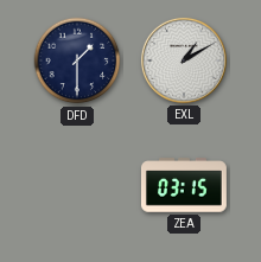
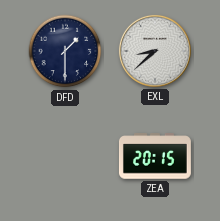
EXL: 1:10 -> 8:38
ZEA: 03:15 -> 20:15
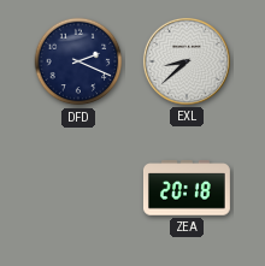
DFD: 1:30 -> 2:19
ZEA: 20:15 -> 20:18
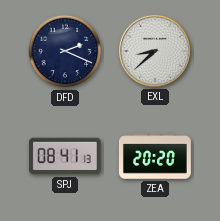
SPJ: none -> 08:41
ZEA: 20:18 -> 20:20
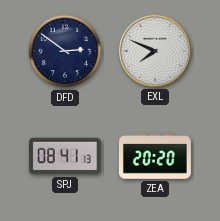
DFD: 2:19 -> 2:51
EXL: 8:38 -> 7:49
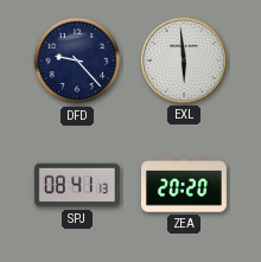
DFD: 2:51 -> 9:23
EXL: 7:49 -> 5:59
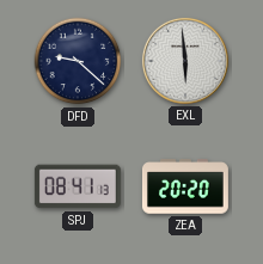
DFD: 9:23 -> 9:22
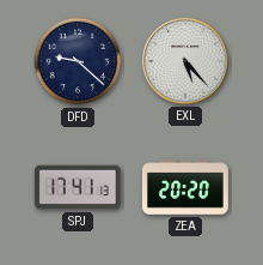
EXL: 5:59 -> 5:23
SPJ: 08:41 -> 17:41
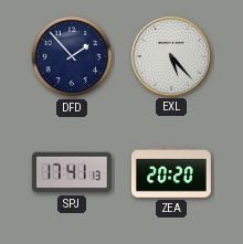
DFD: 9:22 -> 1:53
